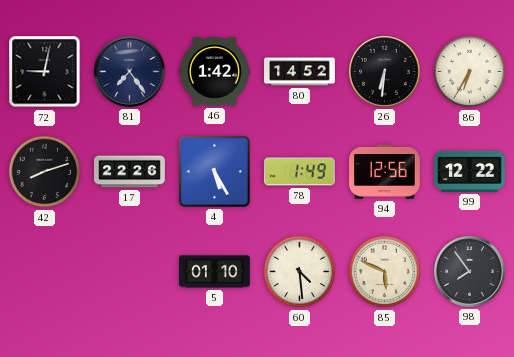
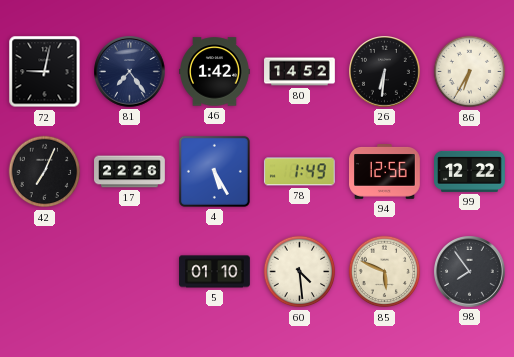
42: 8:12 -> 7:04
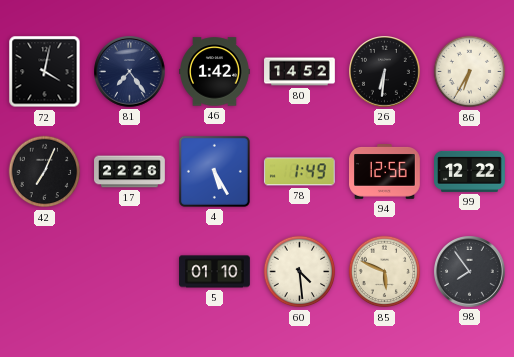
72: 9:02 -> 4:02
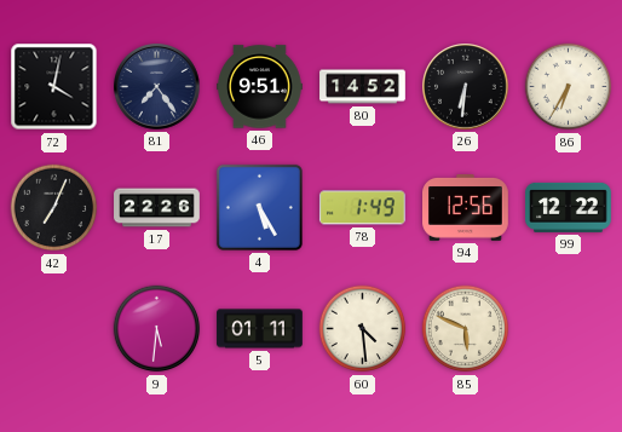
46: 1:42 -> 9:51
9: none -> 5:31
5: 01:10 -> 01:11
98: 7:54 -> none
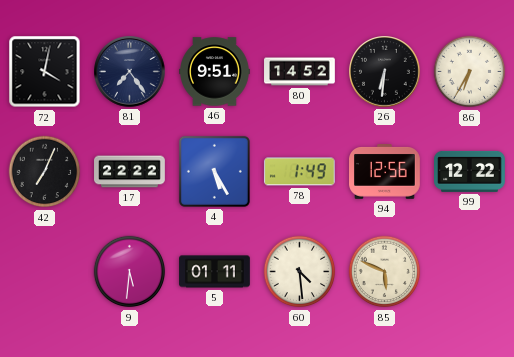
17: 22:26 -> 22:22
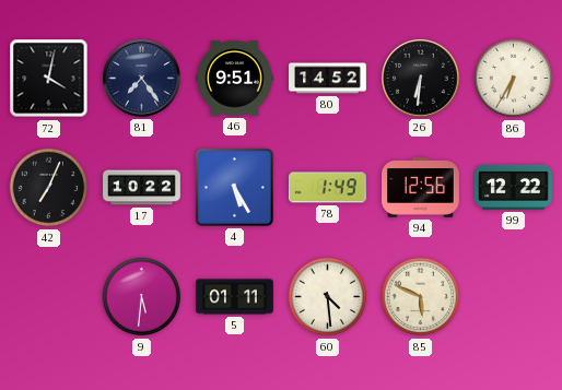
17: 22:22 -> 10:22
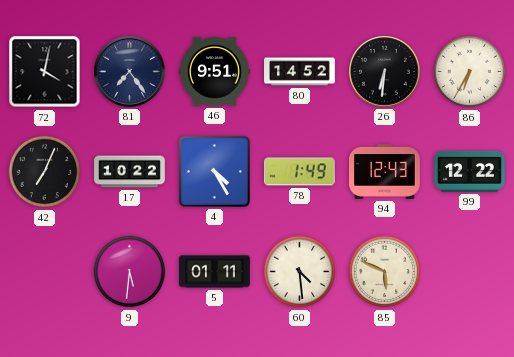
4: 5:25 -> 4:25
94: 12:56 -> 12:43
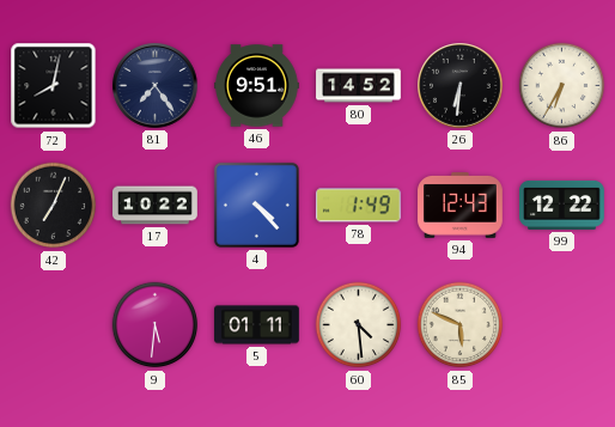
72: 4:02 -> 8:02
4: 4:25 -> 4:23
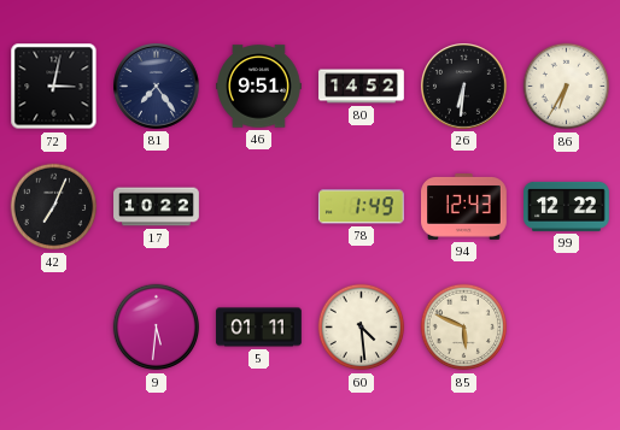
72: 8:02 -> 3:02
4: 4:23 -> none
